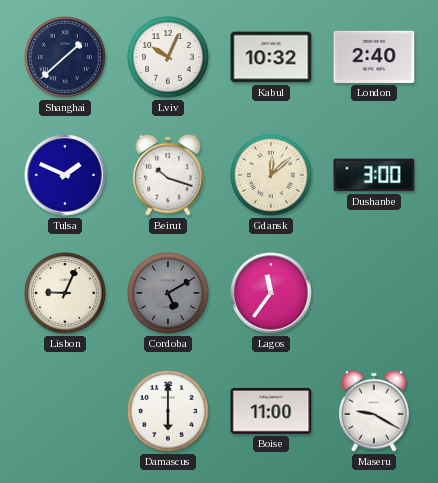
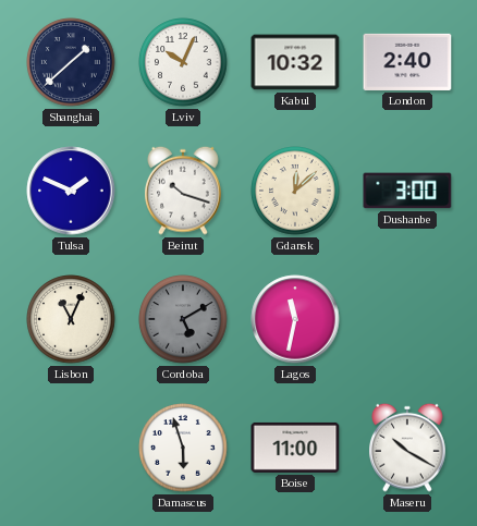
Lisbon: 9:04 -> 11:04
Lagos: 11:36 -> 11:32
Damascus: 6:00 -> 5:57
Maseru: 9:20 -> 10:20
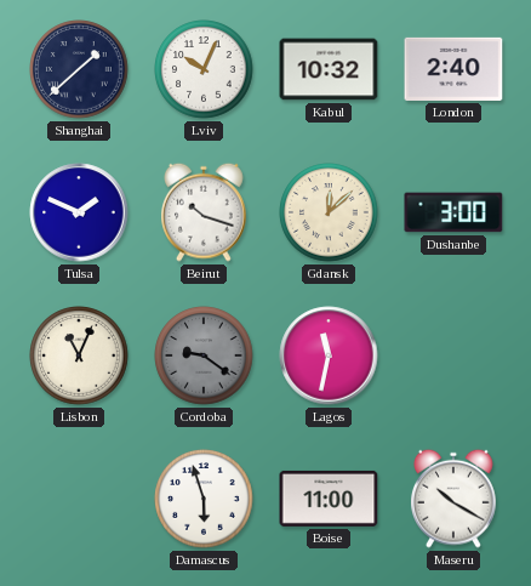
Cordoba: 5:10 -> 9:21
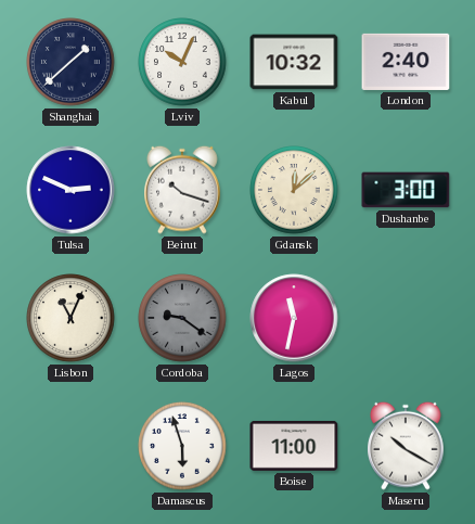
Tulsa: 1:49 -> 2:49
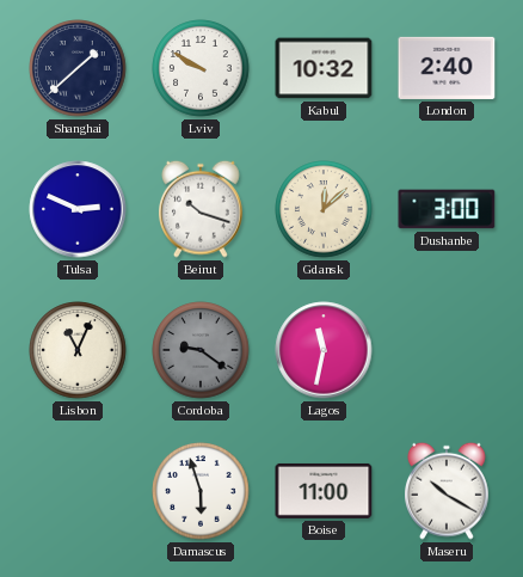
Lviv: 10:04 -> 9:50
